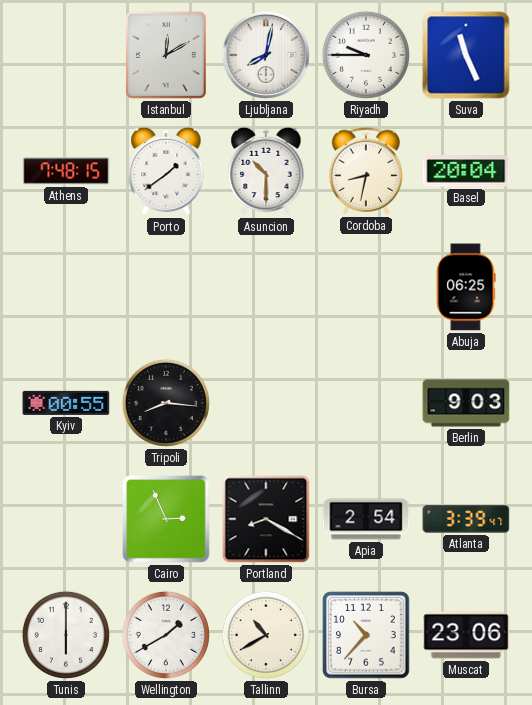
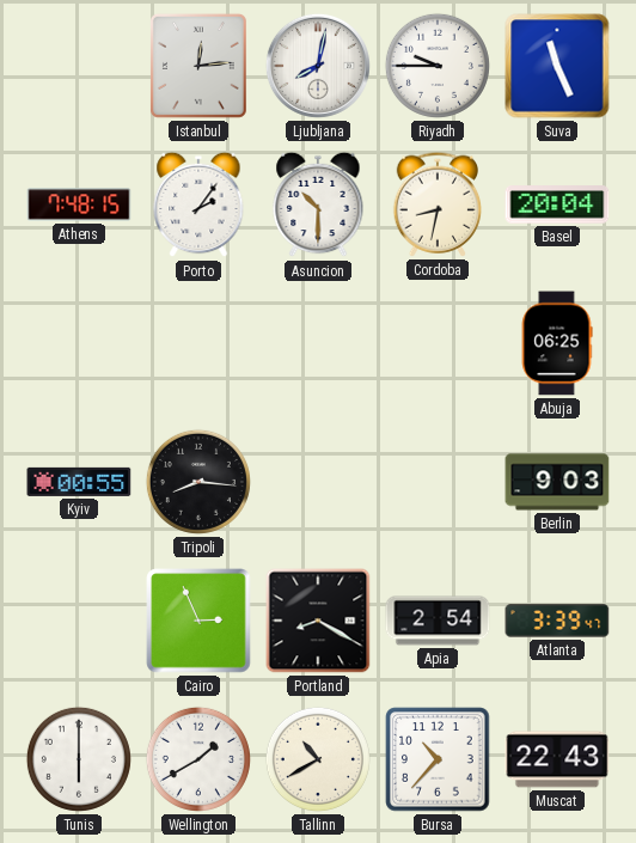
Istanbul: 12:10 -> 12:14
Porto: 1:39 -> 2:06
Muscat: 23:06 -> 22:43
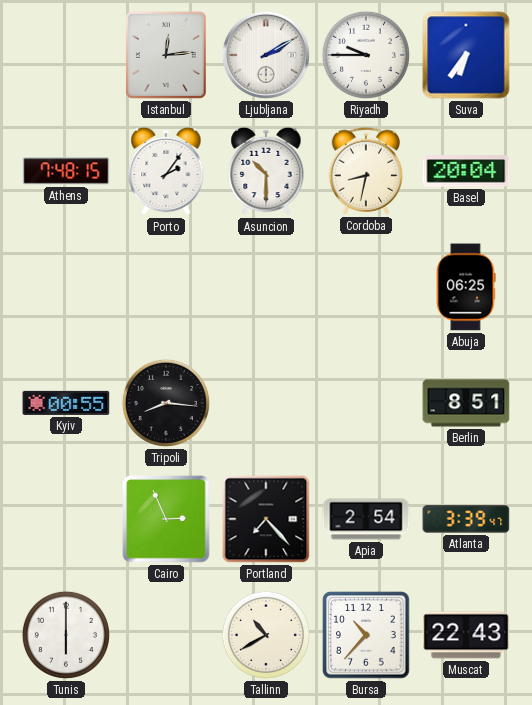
Ljubljana: 8:02 -> 2:10
Suva: 11:26 -> 6:36
Berlin: 9:03 -> 8:51
Portland: 8:20 -> 7:23
Wellington: 1:40 -> none
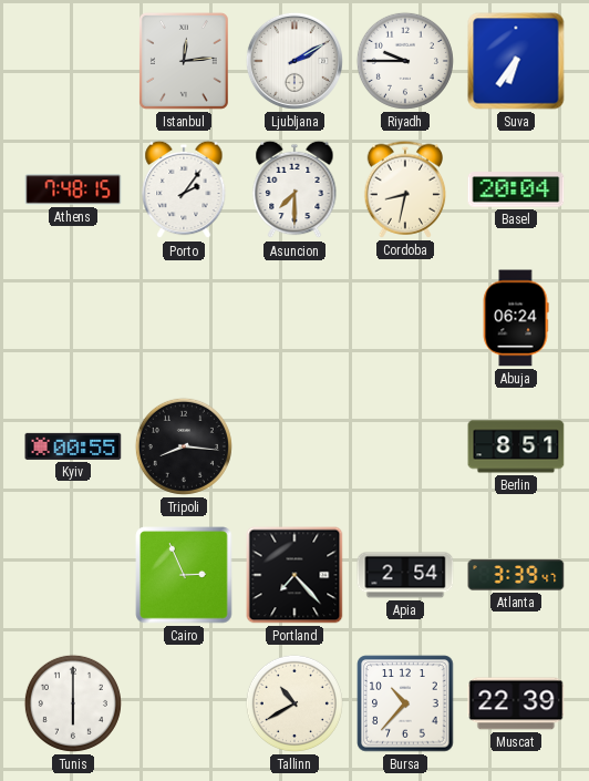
Asuncion: 10:30 -> 7:30
Abuja: 06:25 -> 06:24
Muscat: 22:43 -> 22:39
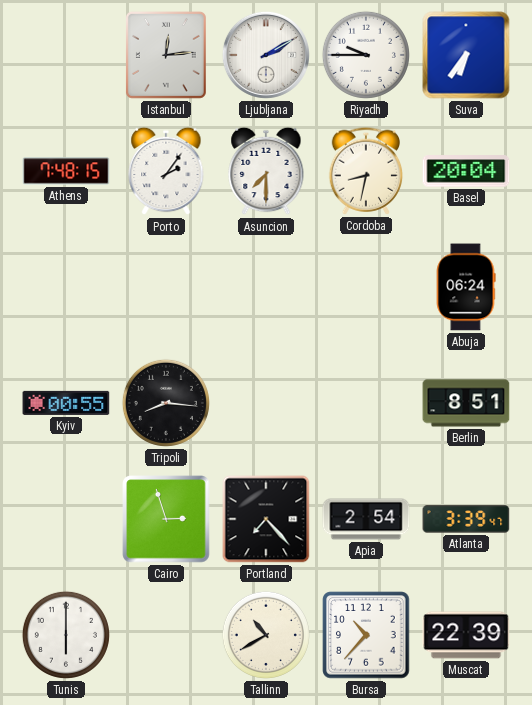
Cairo: 2:56 -> 2:57
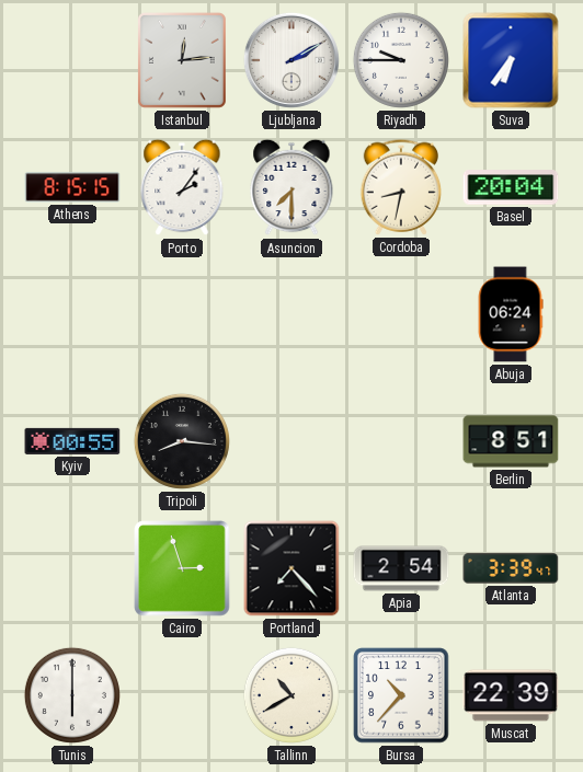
Athens: 7:48 -> 8:15
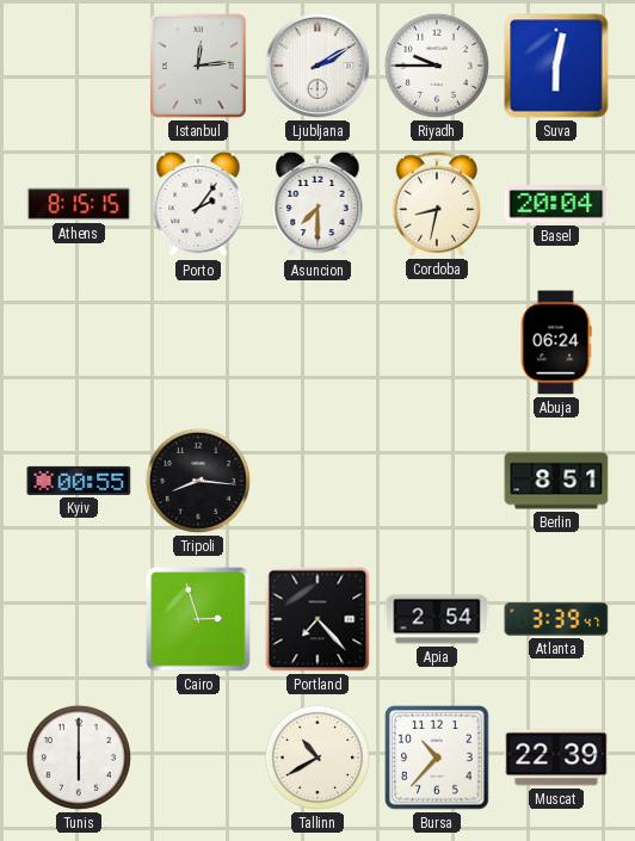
Suva: 6:36 -> 6:02
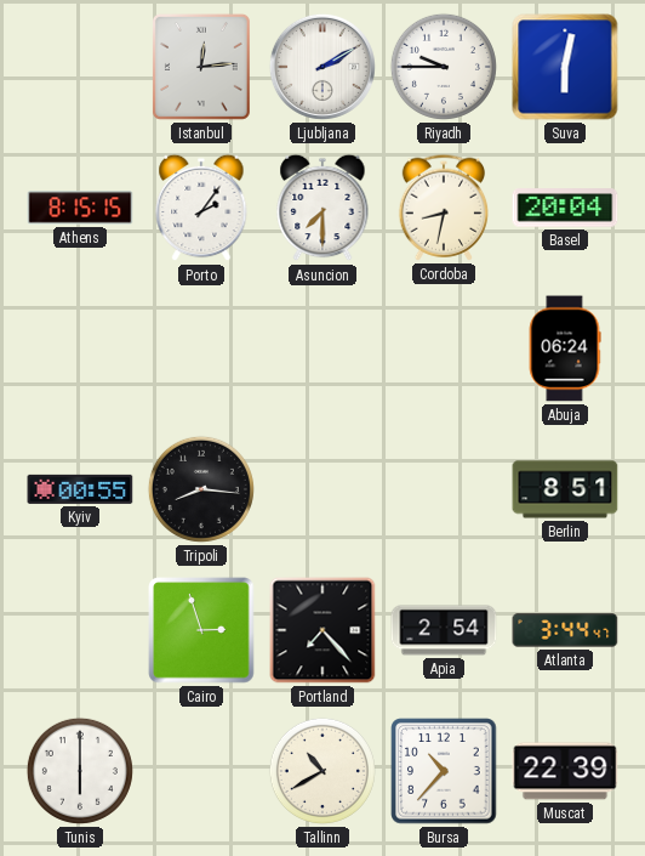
Atlanta: 3:39 -> 3:44
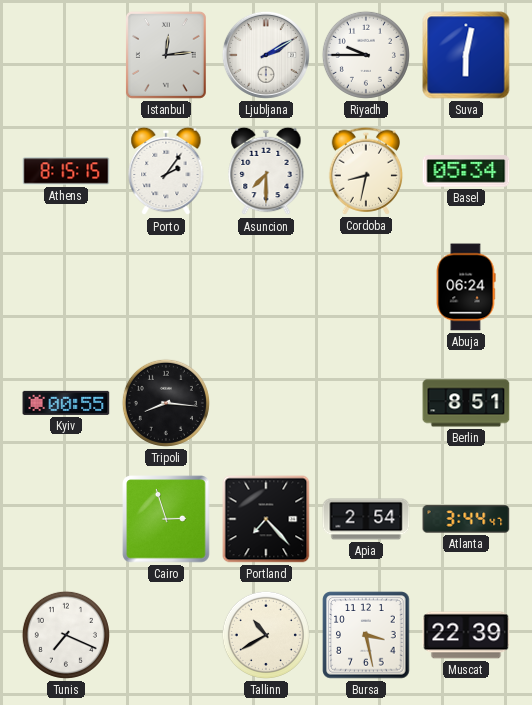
Basel: 20:04 -> 05:34
Tunis: 6:00 -> 7:19
Bursa: 10:37 -> 3:28
